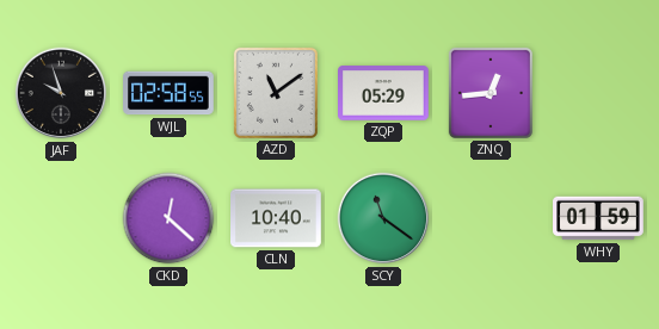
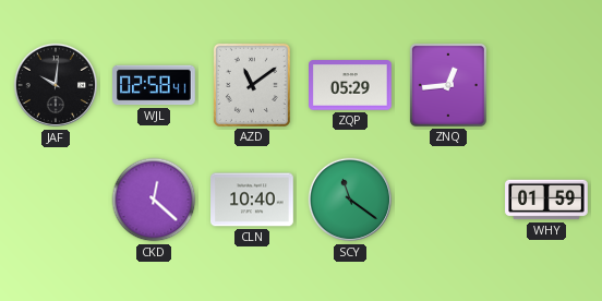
JAF: 9:57 -> 10:01
WJL: 02:58:55 -> 02:58:41
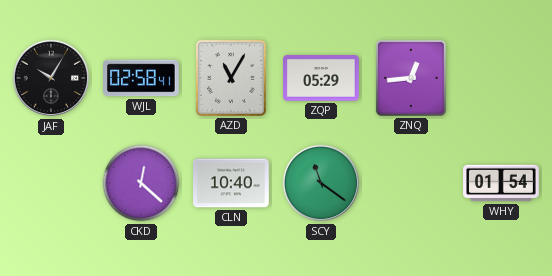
JAF: 10:01 -> 10:05
AZD: 11:09 -> 11:05
WHY: 01:59 -> 01:54
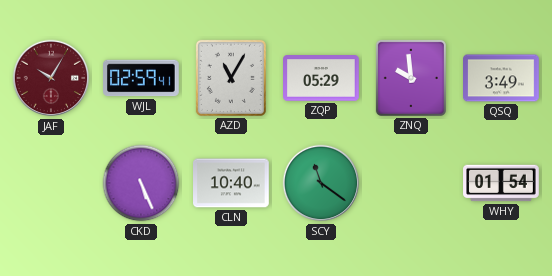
JAF dial: black -> burgundy
WJL: 02:58 -> 02:59
ZNQ: 12:44 -> 9:59
QSQ: none -> 3:49
CKD: 12:22 -> 5:26
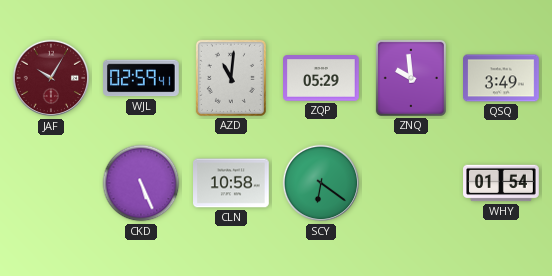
AZD: 11:05 -> 11:01
CLN: 10:40 -> 10:58
SCY: 11:21 -> 6:21
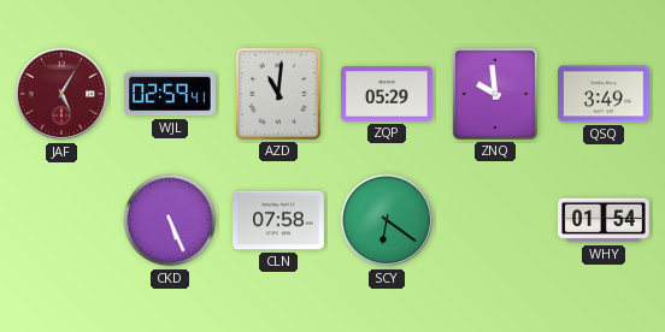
JAF: 10:05 -> 5:05
CLN: 10:58 -> 07:58
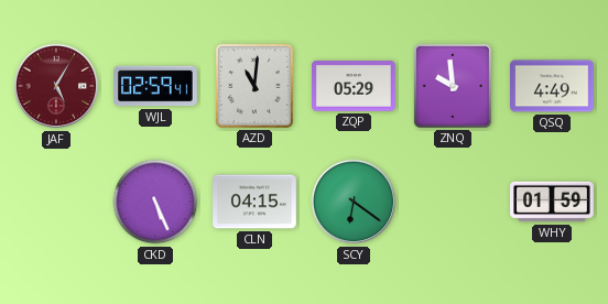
QSQ: 3:49 -> 4:49
CLN: 07:58 -> 04:15
WHY: 01:54 -> 01:59
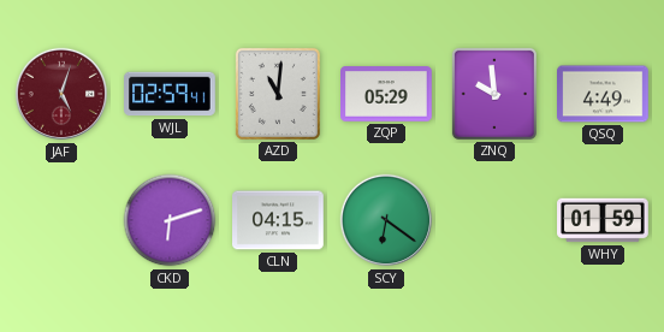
JAF: 5:05 -> 5:03
CKD: 5:26 -> 6:12
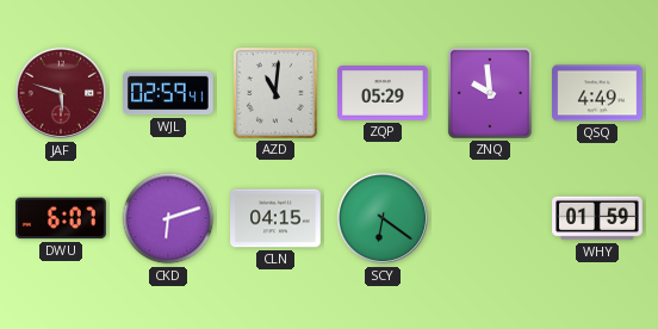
JAF: 5:03 -> 5:48
DWU: none -> 6:07
